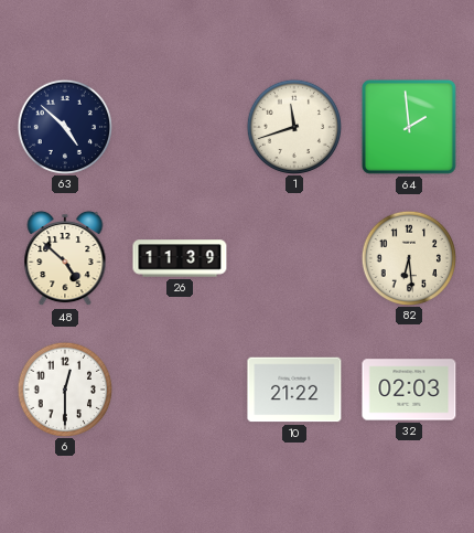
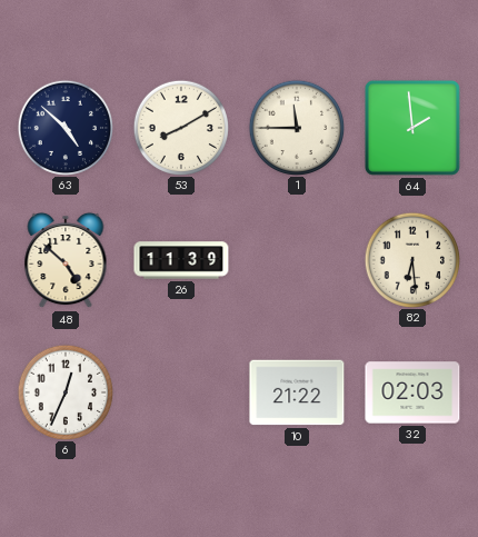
53: none -> 8:10
1: 11:42 -> 11:45
6: 12:30 -> 12:34
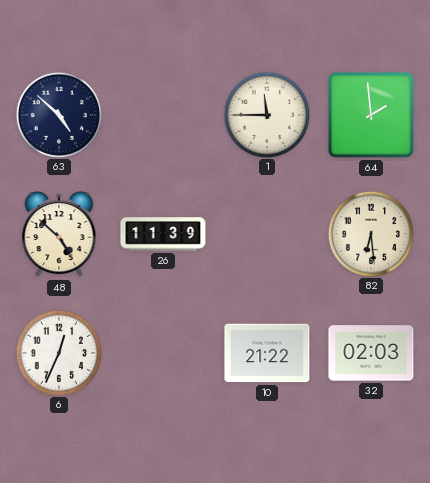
53: 8:10 -> none
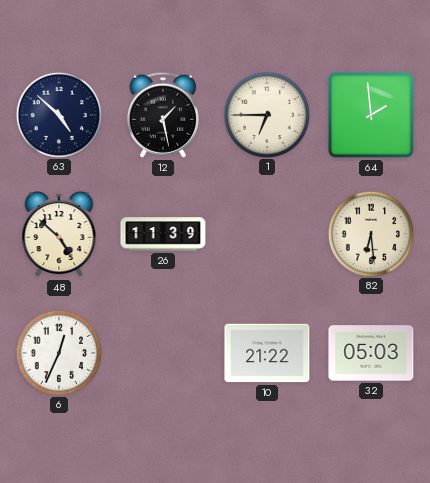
12: none -> 1:28
1: 11:45 -> 6:45
32: 02:03 -> 05:03
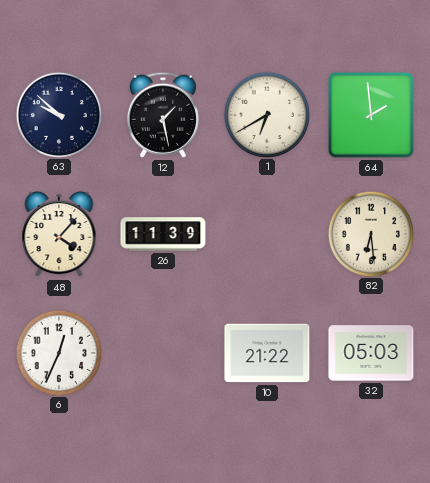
63: 4:52 -> 9:52
1: 6:45 -> 6:40
48: 4:52 -> 4:07
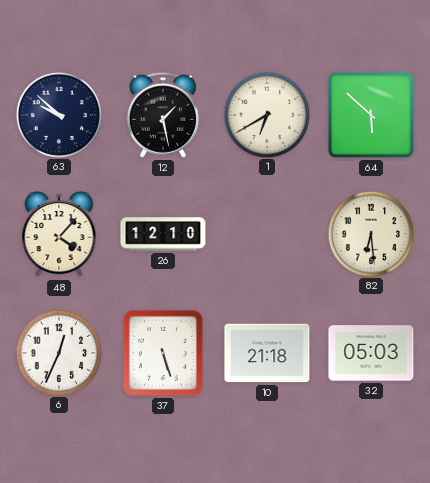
64: 1:59 -> 5:52
26: 11:39 -> 12:10
37: none -> 5:27
10: 21:22 -> 21:18
